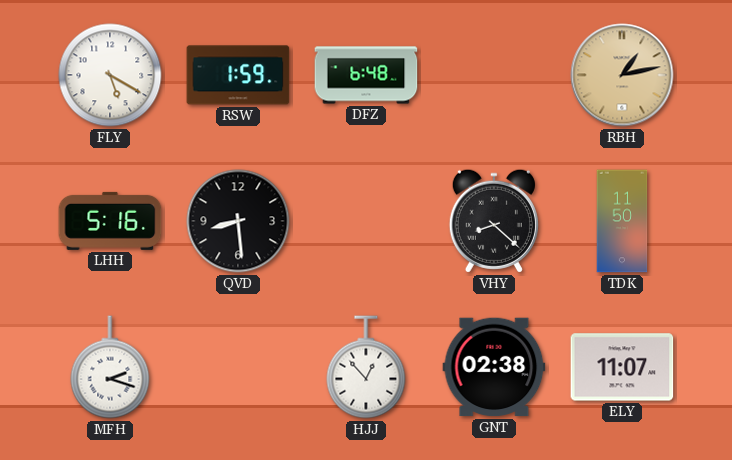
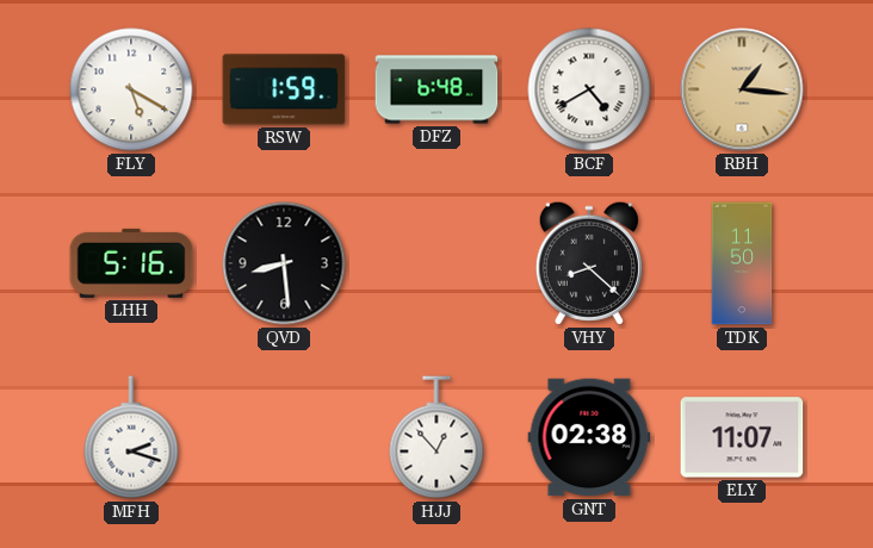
BCF: none -> 4:40
RBH: 1:13 -> 1:16
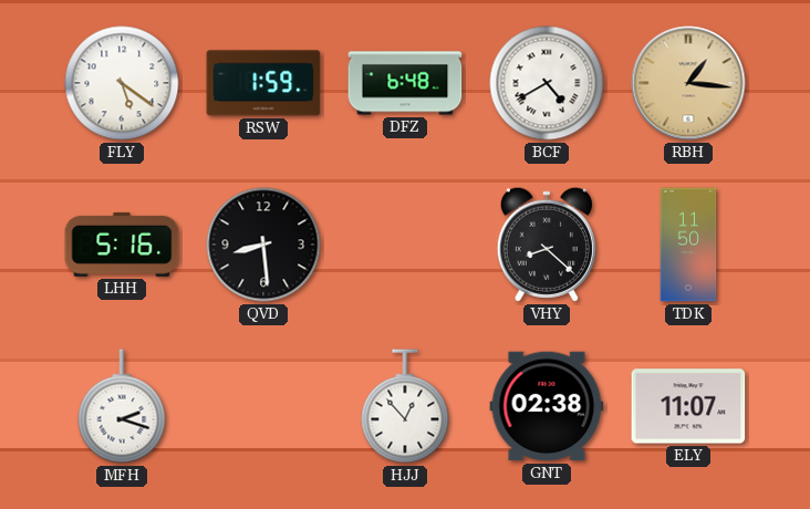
FLY: 5:20 -> 5:21
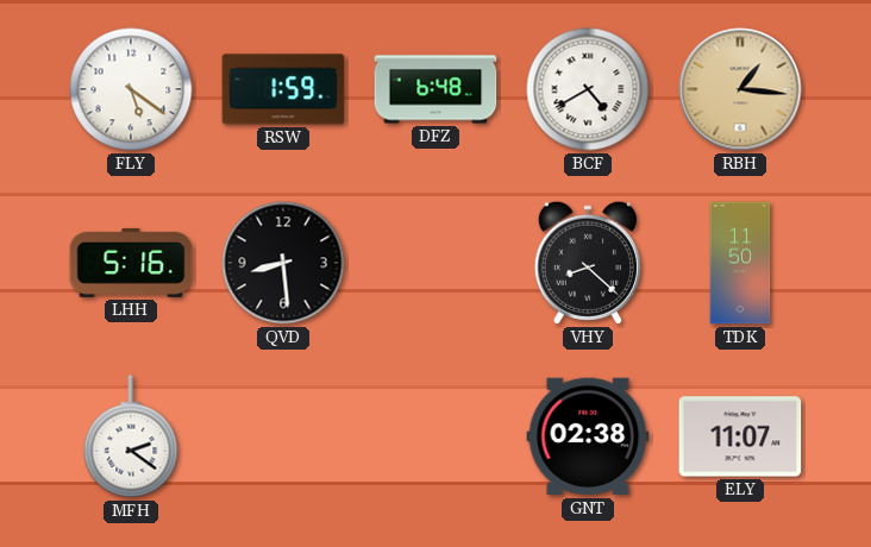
MFH: 2:18 -> 2:21
HJJ: 12:53 -> none
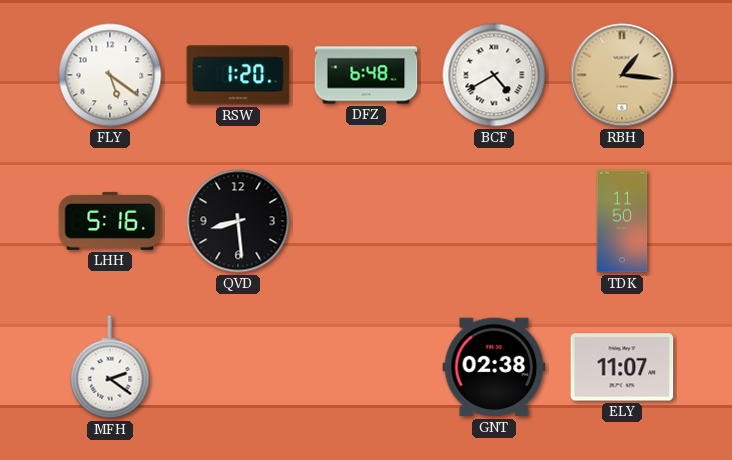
RSW: 1:59 -> 1:20
VHY: 8:22 -> none
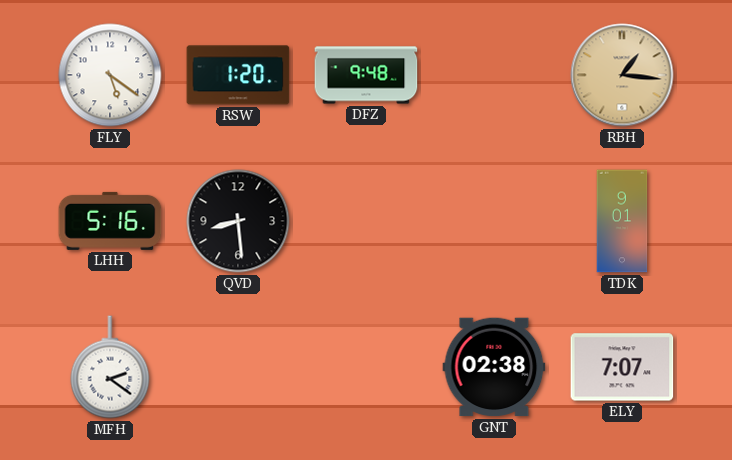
DFZ: 6:48 -> 9:48
BCF: 4:40 -> none
TDK: 11:50 -> 9:01
ELY: 11:07 -> 7:07
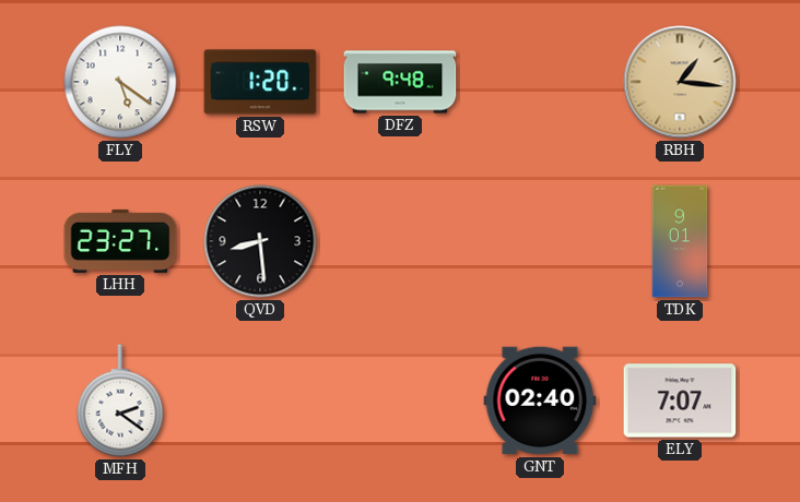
LHH: 5:16 -> 23:27
GNT: 02:38 -> 02:40
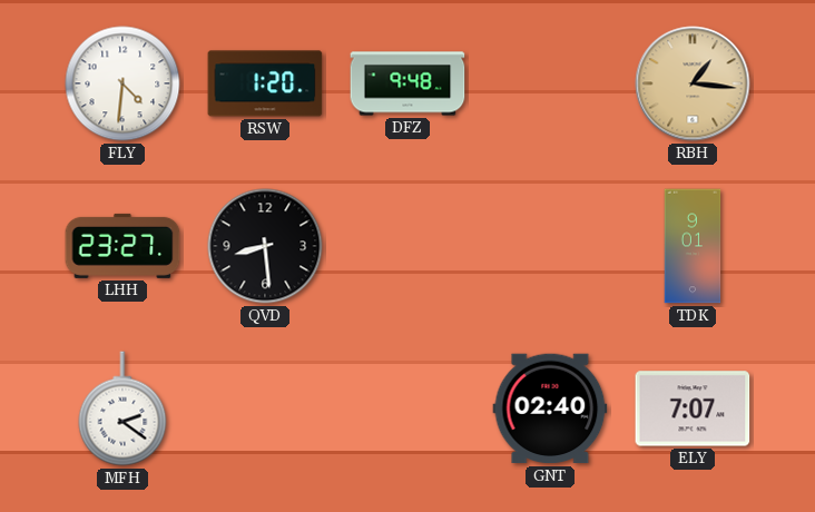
FLY: 5:21 -> 4:31
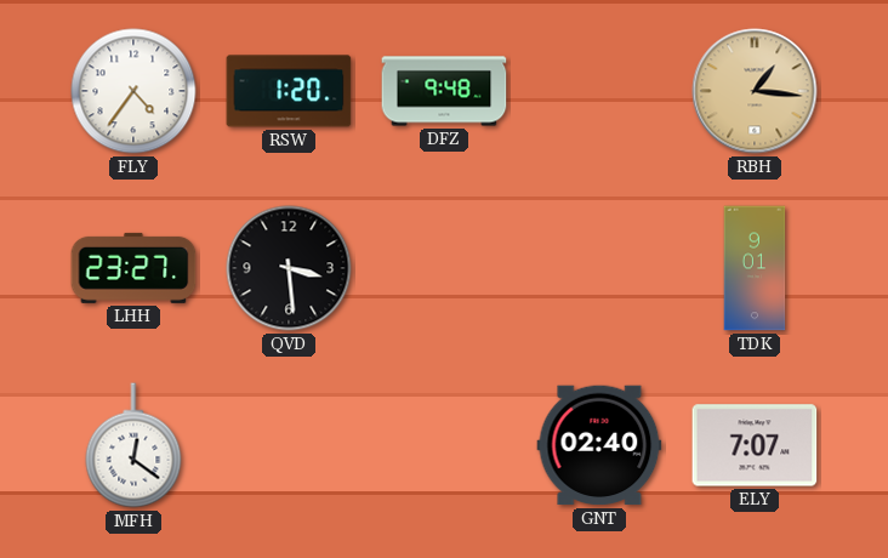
FLY: 4:31 -> 4:36
QVD: 8:29 -> 3:29
MFH: 2:21 -> 12:21
